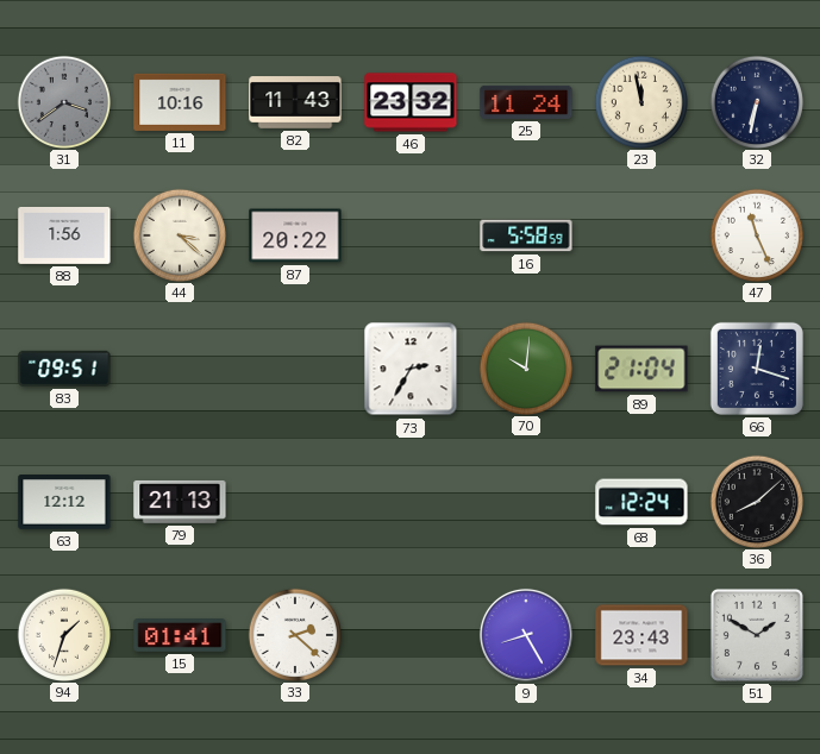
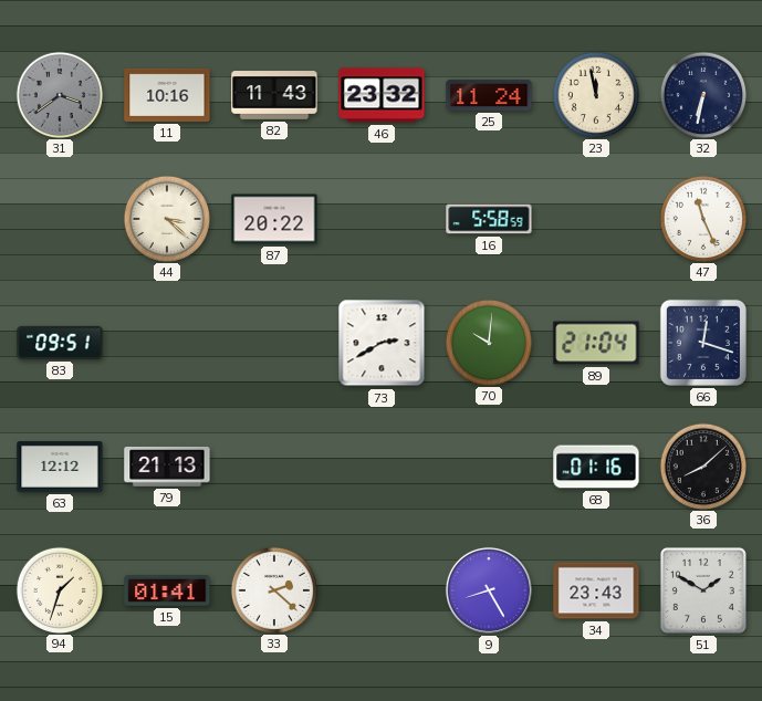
88: 1:56 -> none
73: 2:35 -> 2:40
68: 12:24 -> 01:16
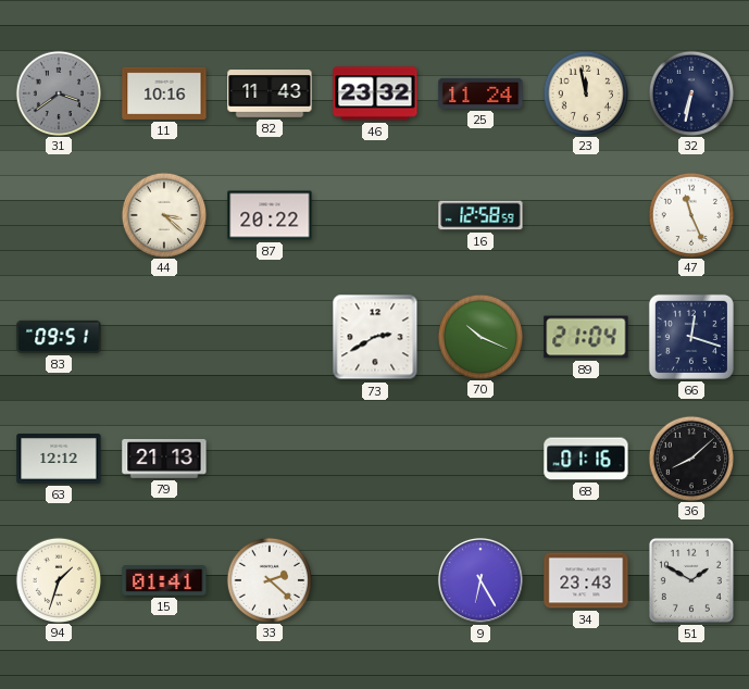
16: 5:58 -> 12:58
70: 10:01 -> 10:19
9: 8:25 -> 6:25
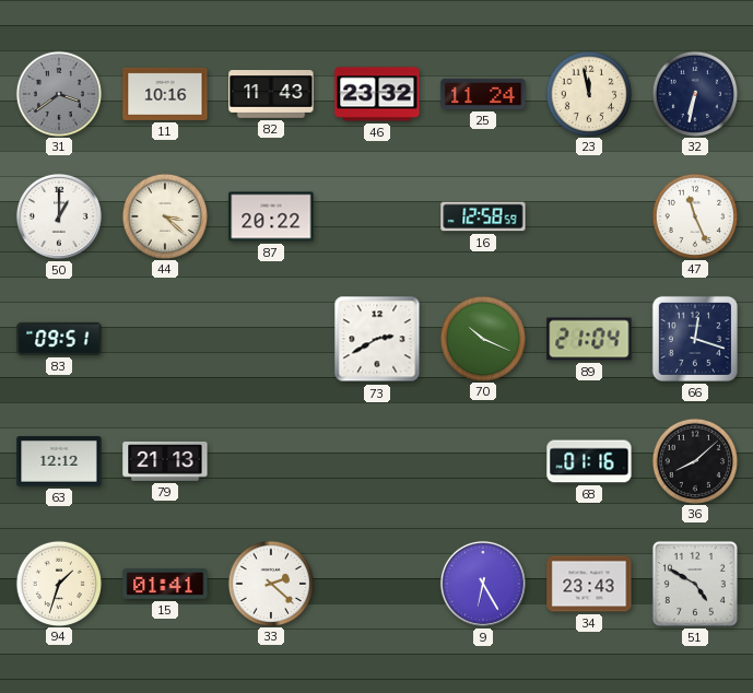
50: none -> 1:00
51: 1:50 -> 4:50
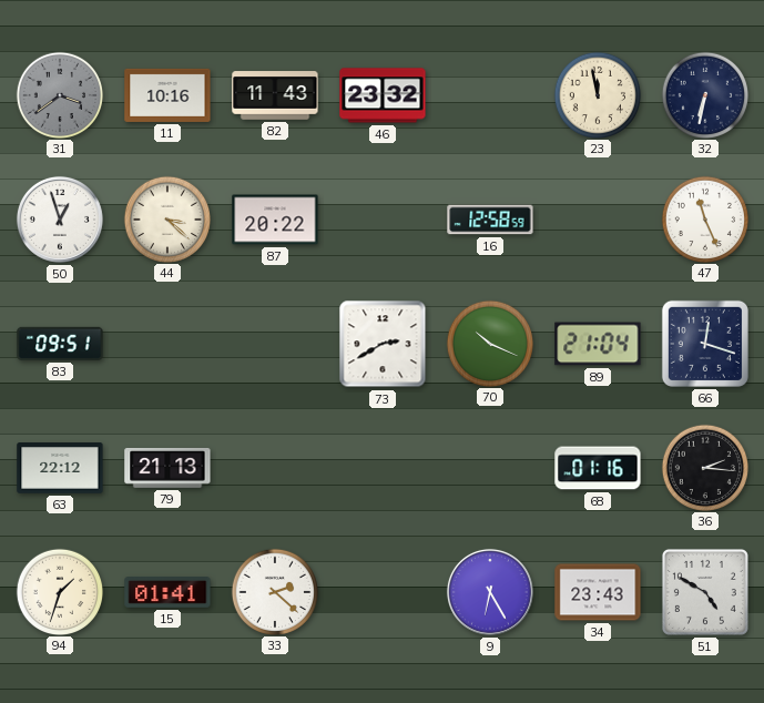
25: 11:24 -> none
50: 1:00 -> 12:57
63: 12:12 -> 22:12
36: 8:08 -> 2:16
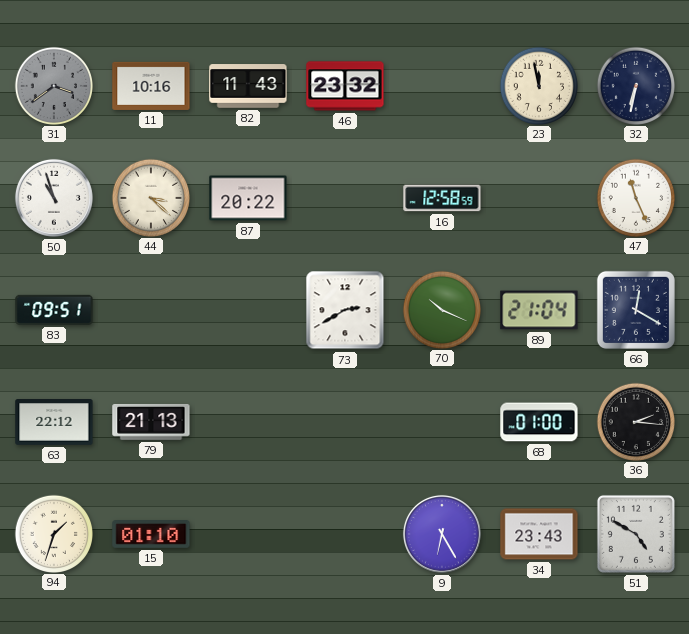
50: 12:57 -> 10:57
66: 12:18 -> 12:20
68: 01:16 -> 01:00
15: 01:41 -> 01:10
33: 2:22 -> none
